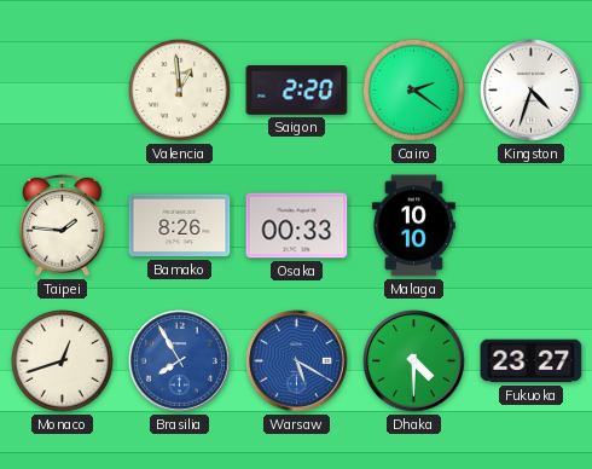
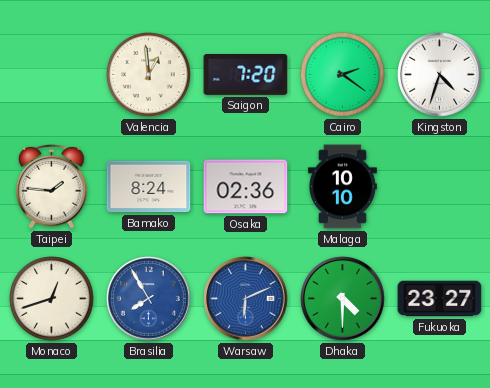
Saigon: 2:20 -> 7:20
Bamako: 8:26 -> 8:24
Osaka: 00:33 -> 02:36
Warsaw: 5:20 -> 6:11
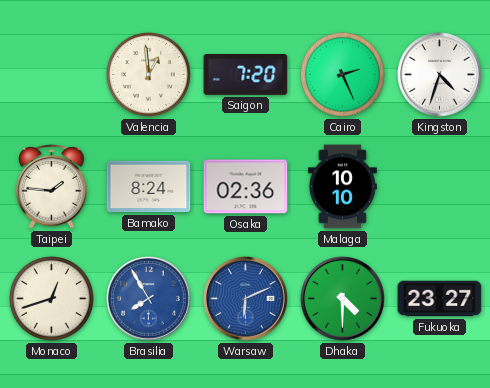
Cairo: 2:21 -> 2:26
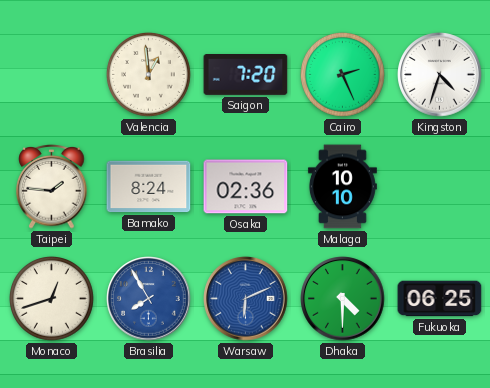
Fukuoka: 23:27 -> 06:25
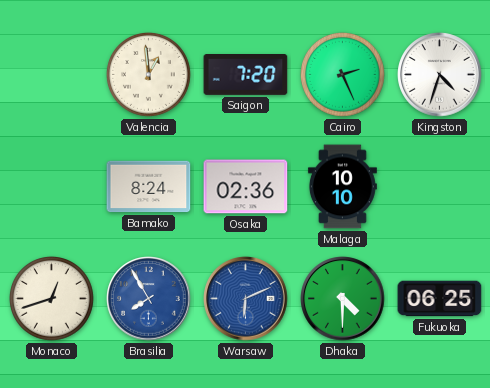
Taipei: 1:46 -> none
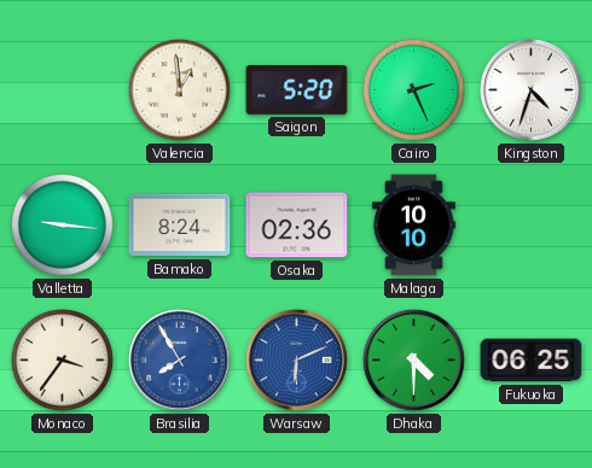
Saigon: 7:20 -> 5:20
Valletta: none -> 9:16
Monaco: 12:42 -> 3:36
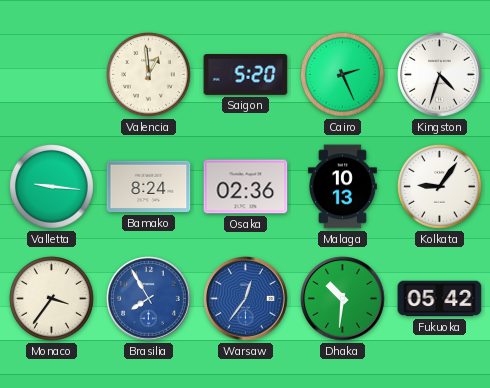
Malaga: 10:10 -> 10:13
Kolkata: none -> 9:06
Warsaw: 6:11 -> 12:36
Dhaka: 4:30 -> 10:31
Fukuoka: 06:25 -> 05:42
